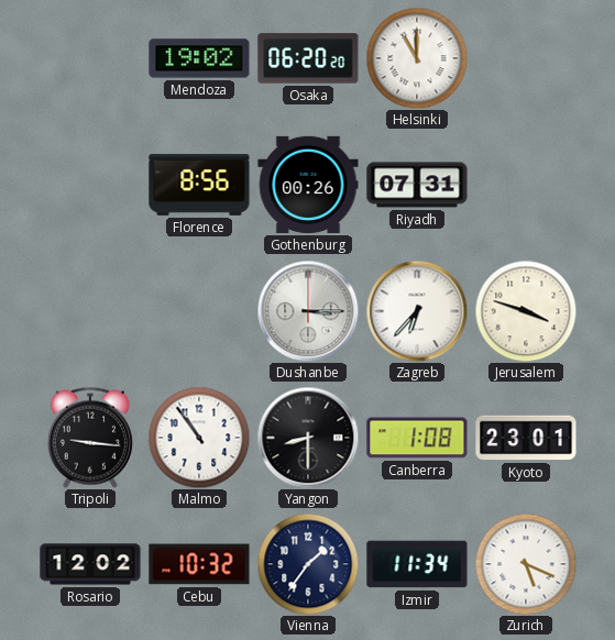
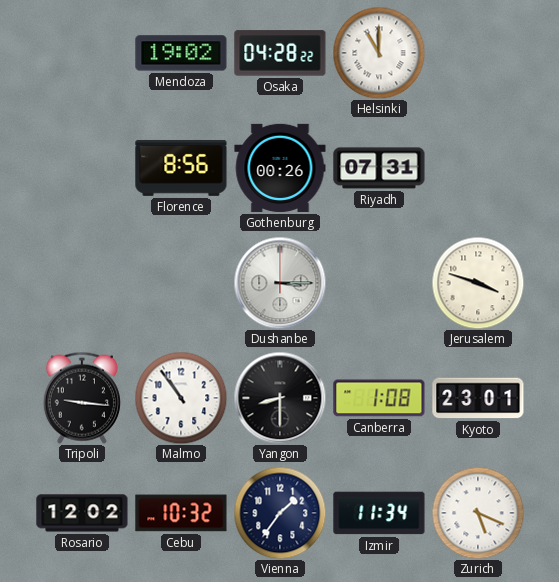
Osaka: 06:20 -> 04:28
Zagreb: 6:37 -> none
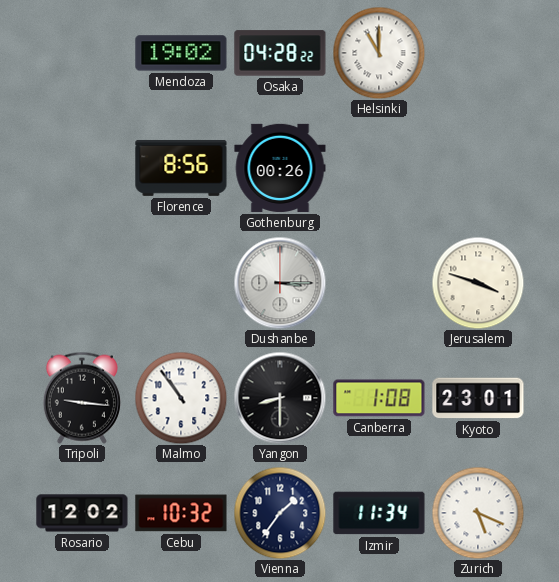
Riyadh: 07:31 -> none
